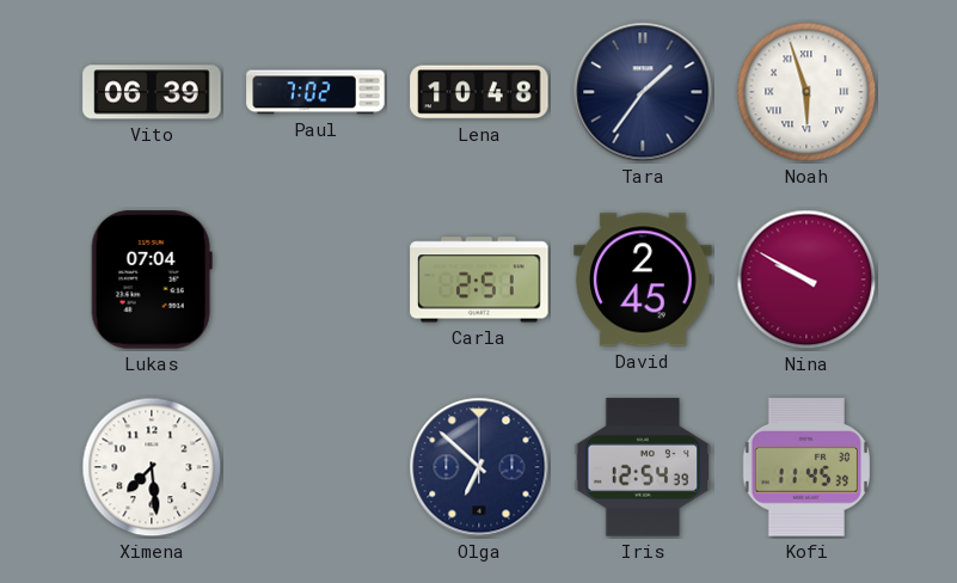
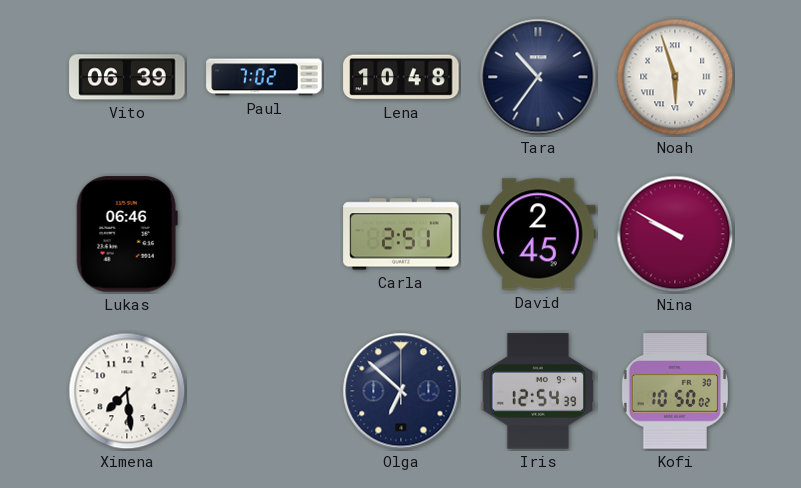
Tara: 1:36 -> 10:36
Lukas: 07:04 -> 06:46
Kofi: 11:45 -> 10:50
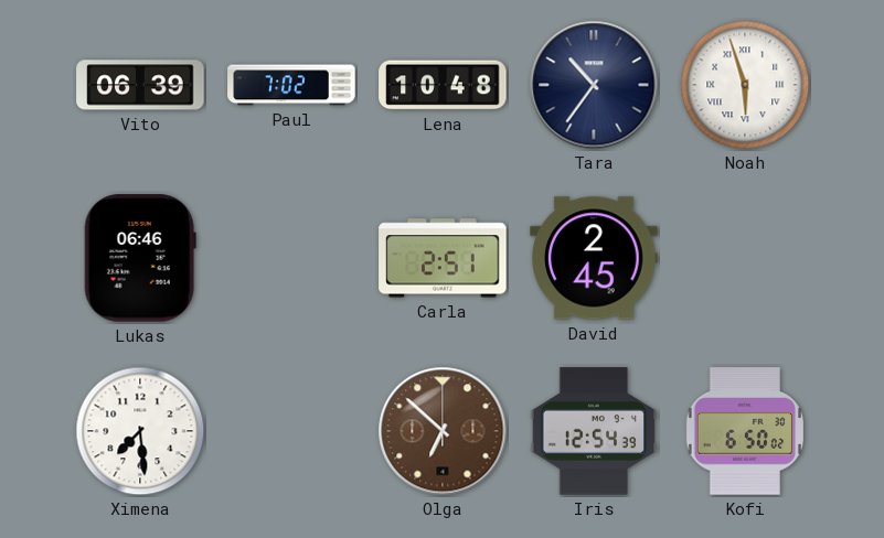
Nina: 9:50 -> none
Olga dial: navy -> brown
Kofi: 10:50 -> 6:50
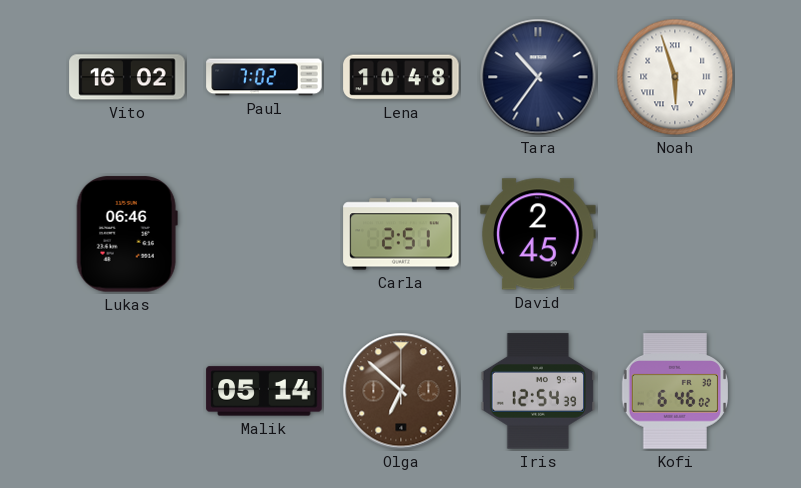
Vito: 06:39 -> 16:02
Ximena: 7:29 -> none
Malik: none -> 05:14
Kofi: 6:50 -> 6:46
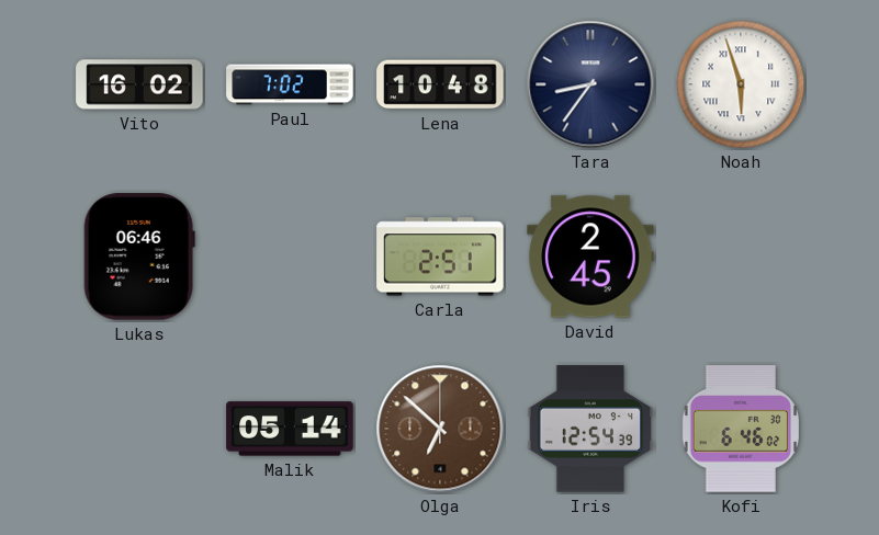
Tara: 10:36 -> 8:36
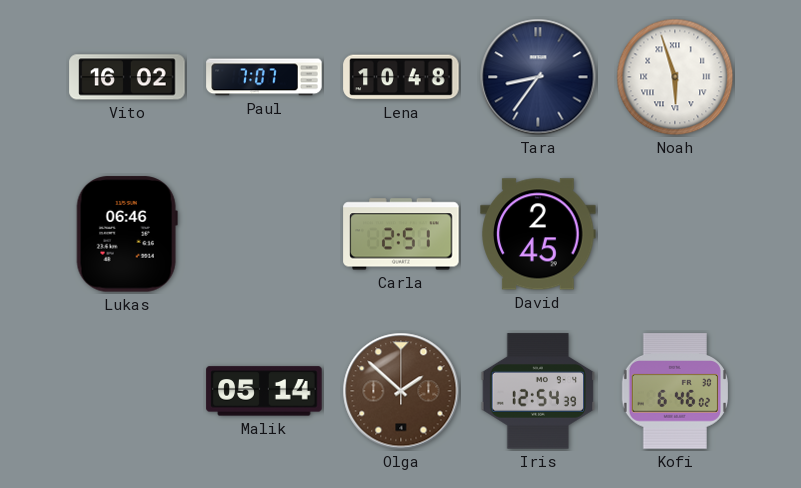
Paul: 7:02 -> 7:07
Olga: 6:52 -> 1:52
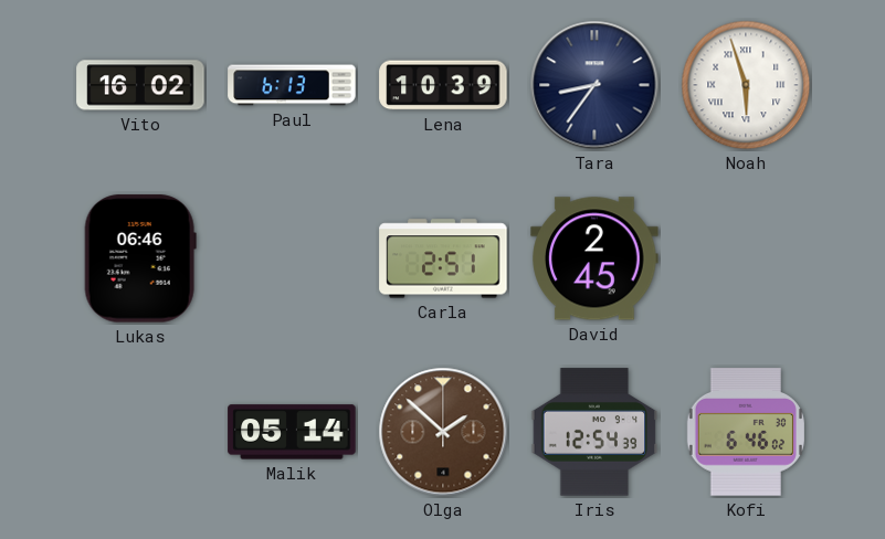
Paul: 7:07 -> 6:13
Lena: 10:48 -> 10:39
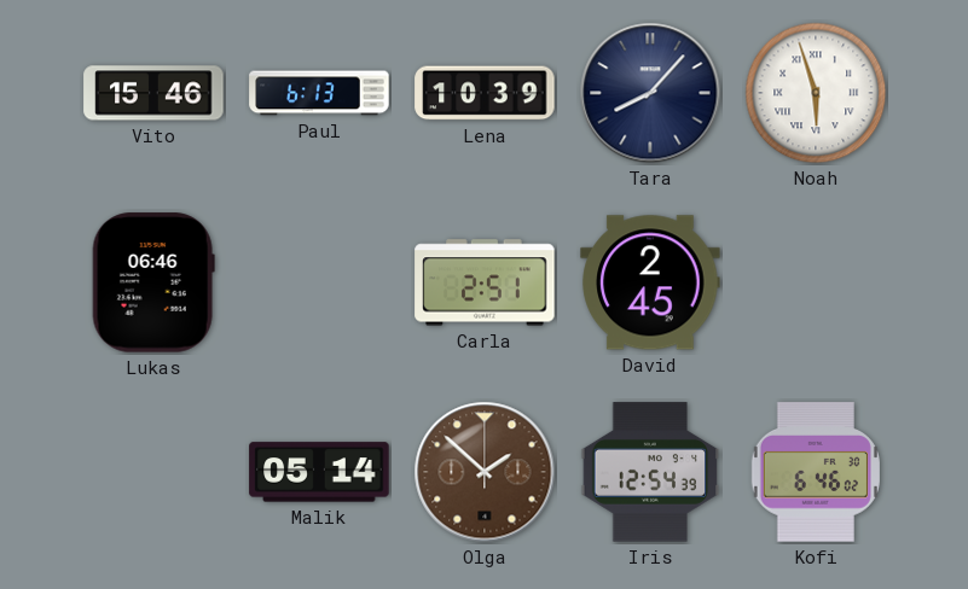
Vito: 16:02 -> 15:46
Tara: 8:36 -> 8:07
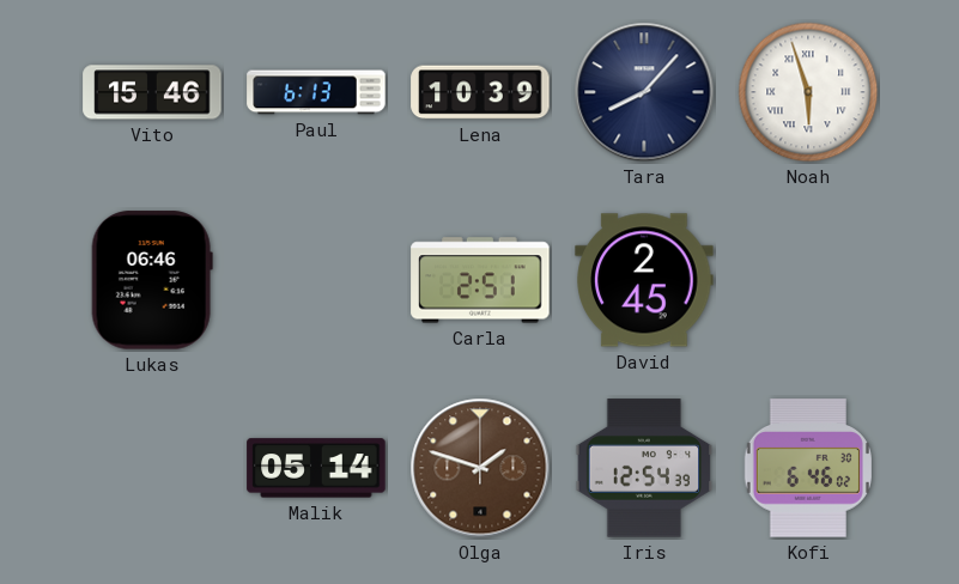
Olga: 1:52 -> 1:48
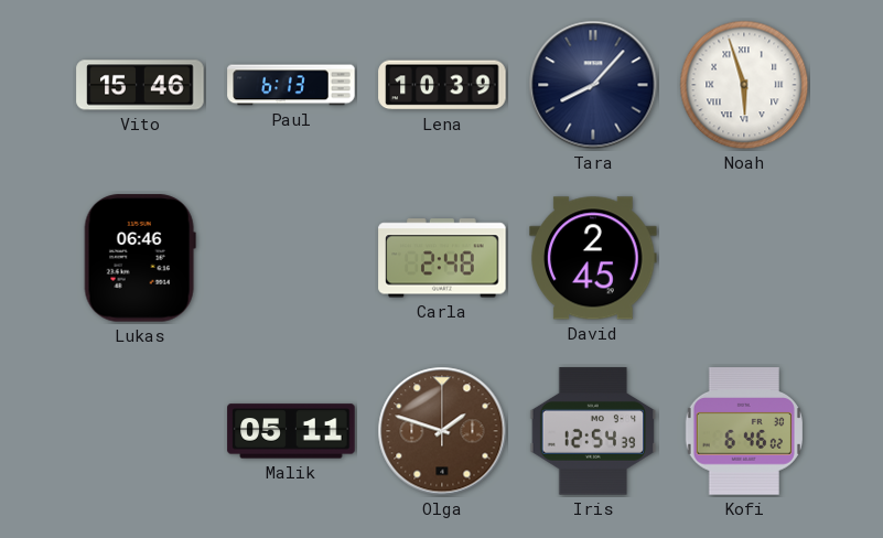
Carla: 2:51 -> 2:48
Malik: 05:14 -> 05:11
